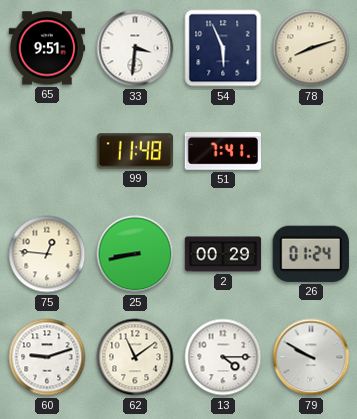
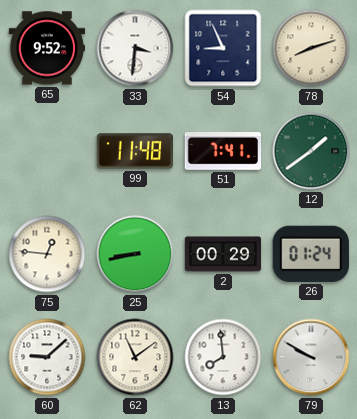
65: 9:51 -> 9:52
54: 5:56 -> 8:56
12: none -> 1:39
60: 9:12 -> 9:08
13: 4:15 -> 7:59
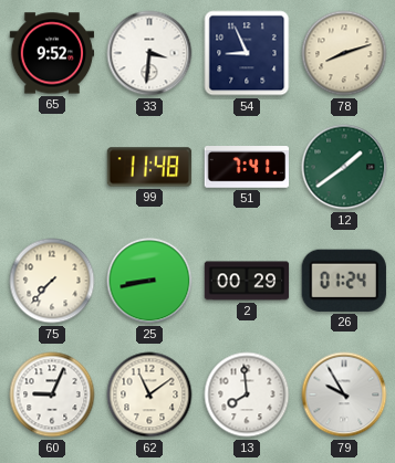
75: 12:46 -> 7:37
60: 9:08 -> 9:04
79: 9:50 -> 9:55
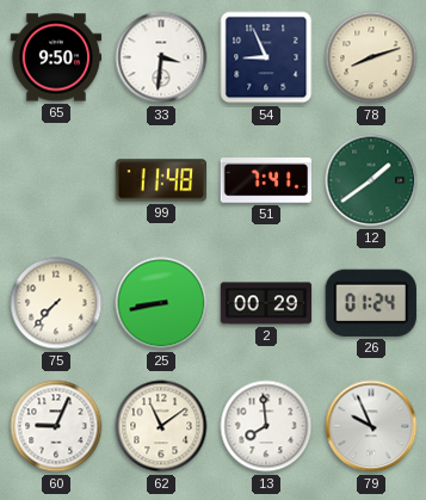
65: 9:52 -> 9:50
79: 9:55 -> 9:56
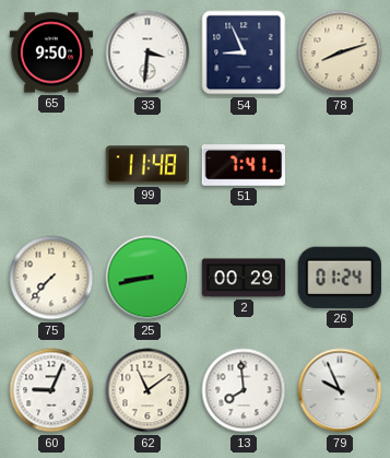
12: 1:39 -> none
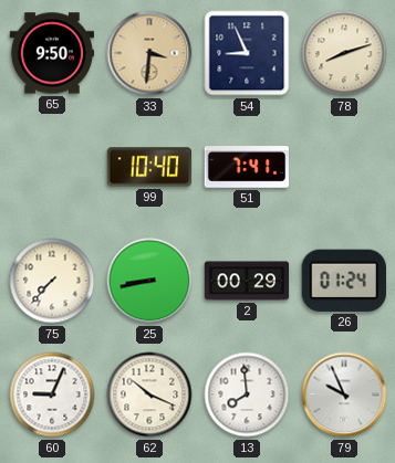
33 dial: white -> champagne
99: 11:48 -> 10:40
62: 11:09 -> 10:19
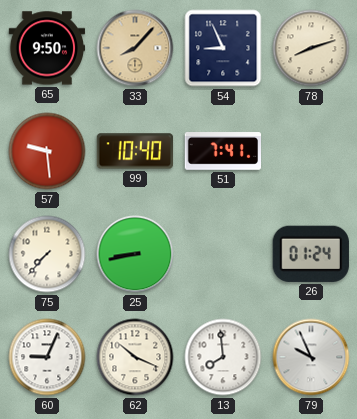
33: 3:31 -> 8:07
57: none -> 9:29
2: 00:29 -> none
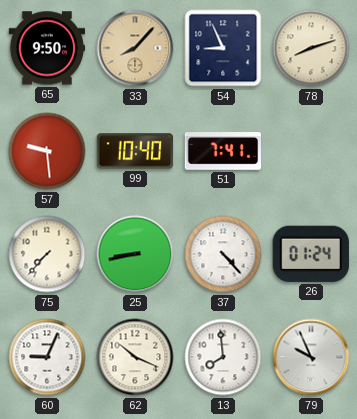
37: none -> 4:23
